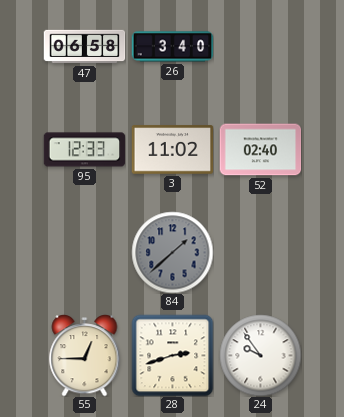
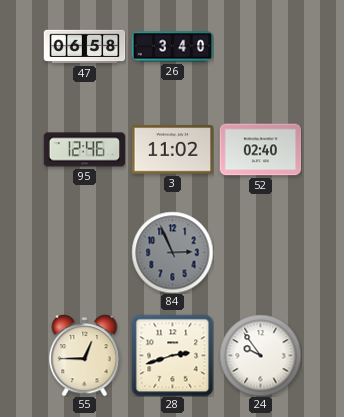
95: 12:33 -> 12:46
84: 1:38 -> 2:56
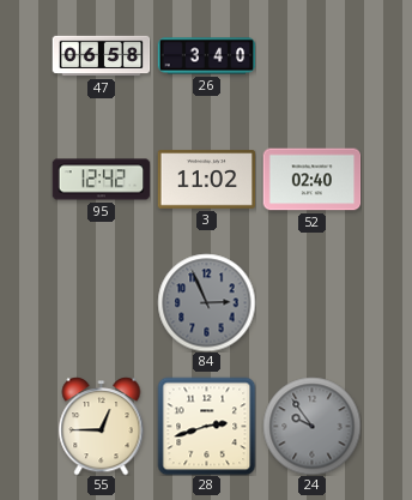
95: 12:46 -> 12:42
24 dial: white -> grey
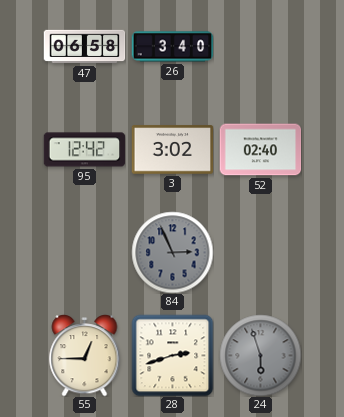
3: 11:02 -> 3:02
24: 9:54 -> 5:57
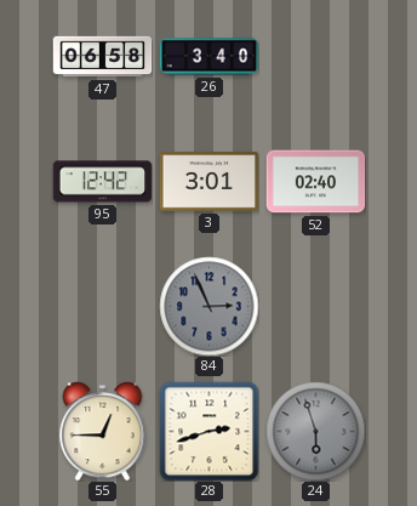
3: 3:02 -> 3:01
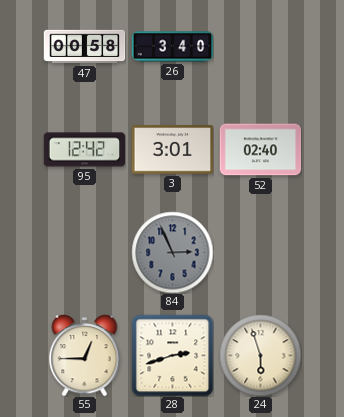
47: 06:58 -> 00:58
24 dial: grey -> cream
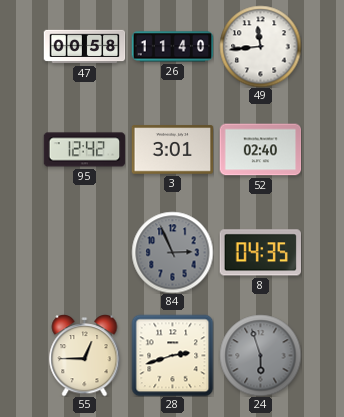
26: 3:40 -> 11:40
49: none -> 11:44
8: none -> 04:35
24 dial: cream -> grey
